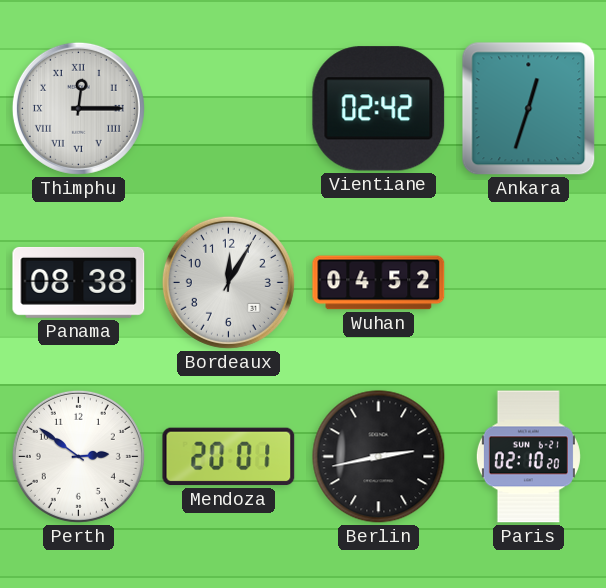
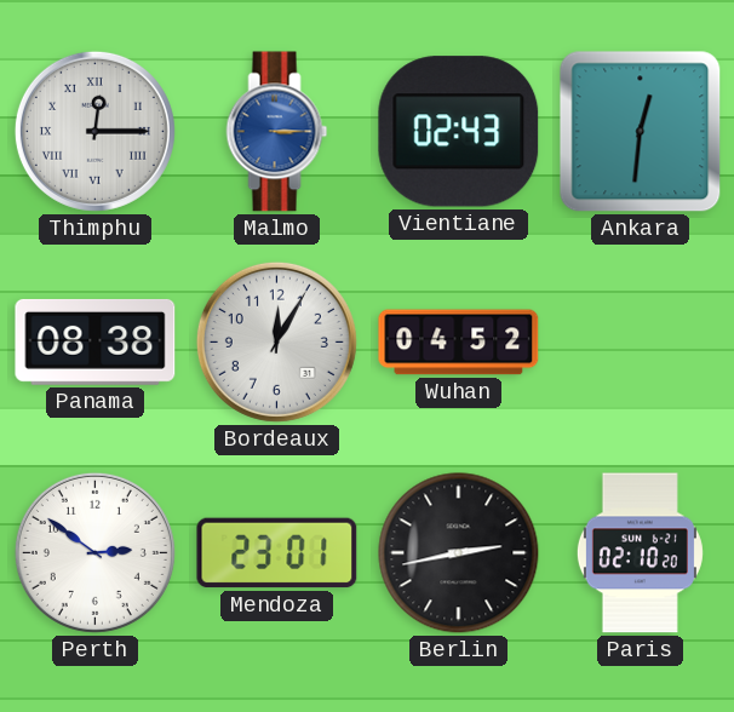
Malmo: none -> 3:15
Vientiane: 02:42 -> 02:43
Ankara: 12:33 -> 12:31
Mendoza: 20:01 -> 23:01
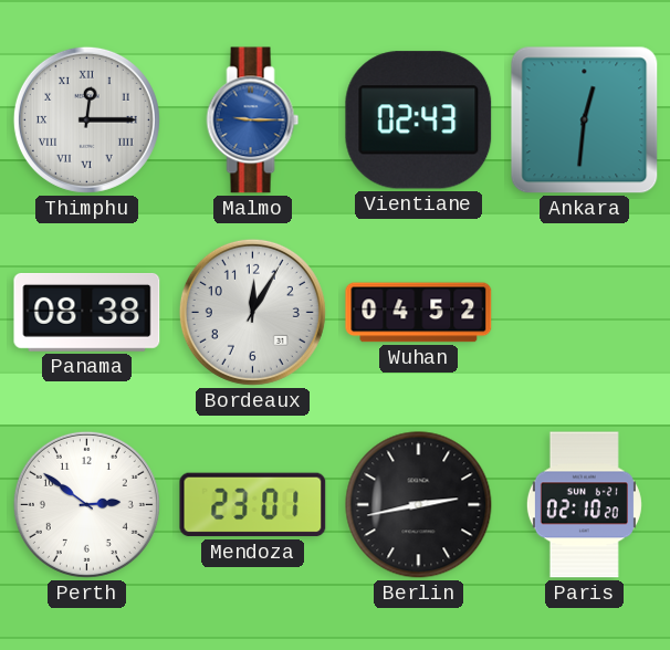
Malmo: 3:15 -> 9:15
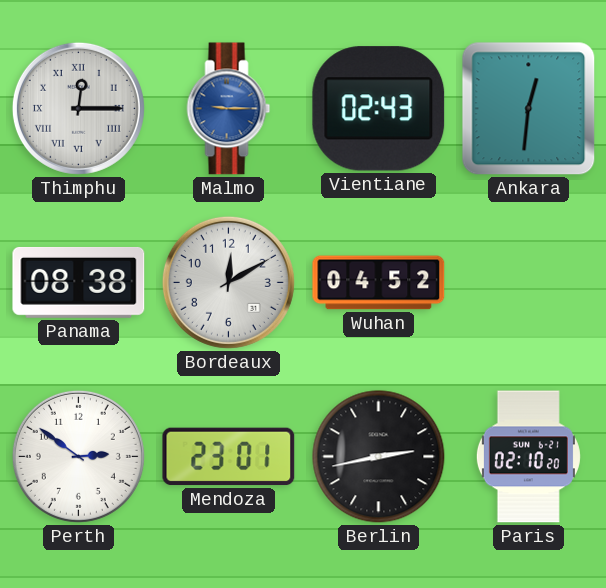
Bordeaux: 12:05 -> 12:10
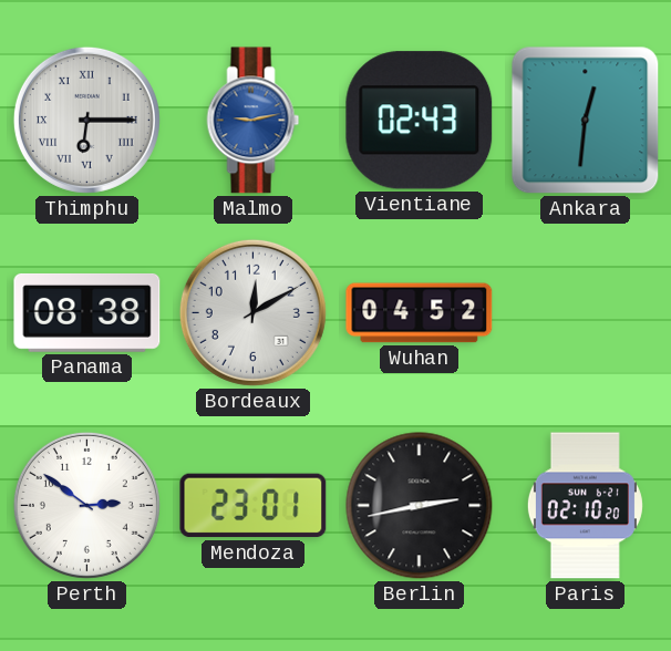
Thimphu: 12:15 -> 6:15
Malmo: 9:15 -> 9:13
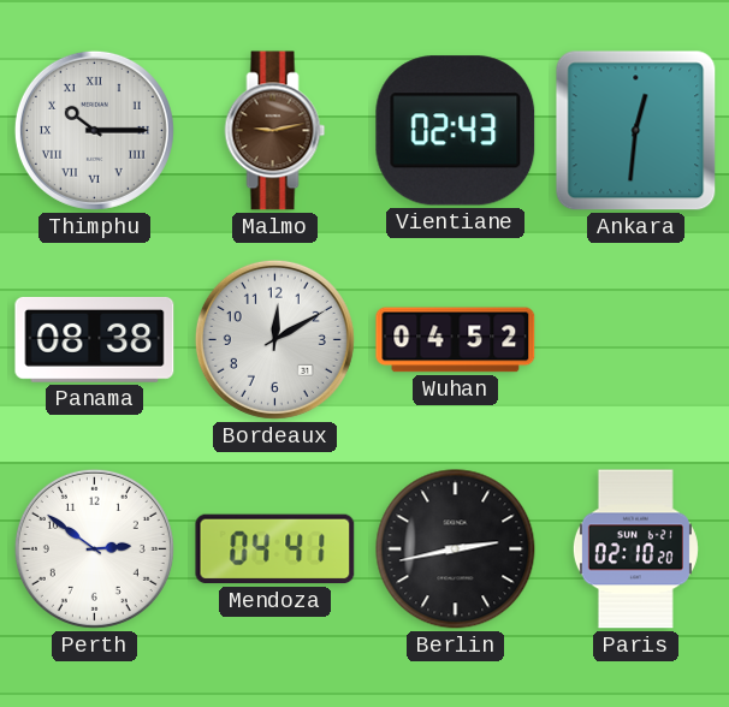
Thimphu: 6:15 -> 10:15
Malmo dial: blue -> brown
Mendoza: 23:01 -> 04:41
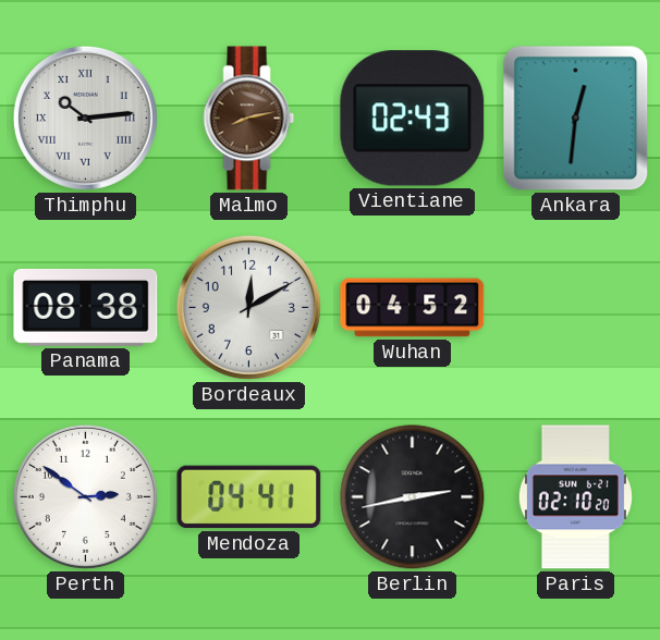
Thimphu: 10:15 -> 10:14
Malmo: 9:13 -> 8:13
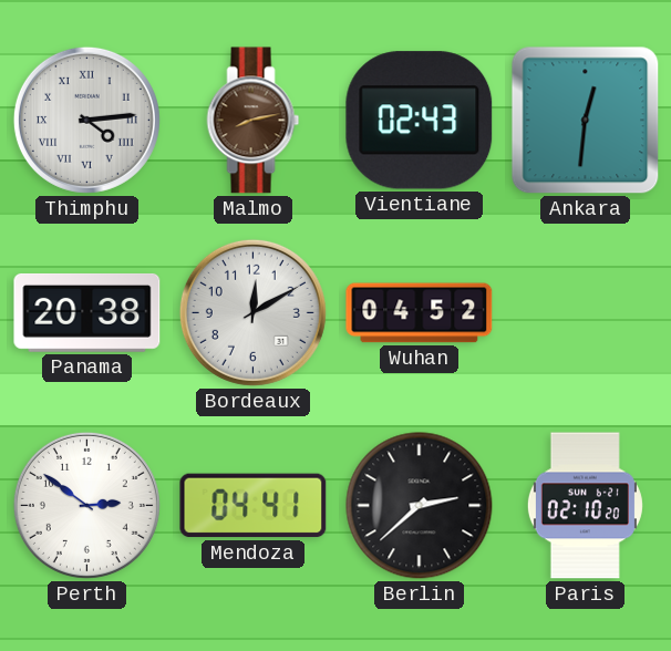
Thimphu: 10:14 -> 4:14
Panama: 08:38 -> 20:38
Berlin: 2:43 -> 2:38
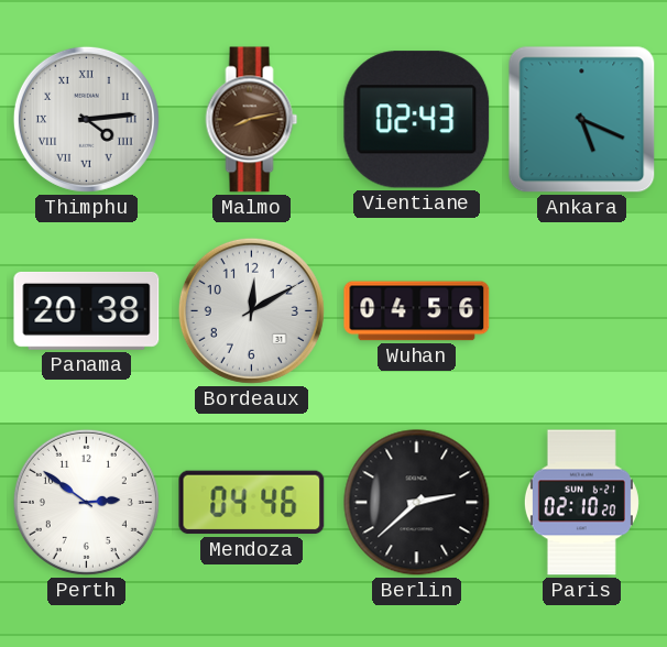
Ankara: 12:31 -> 5:19
Wuhan: 04:52 -> 04:56
Mendoza: 04:41 -> 04:46
